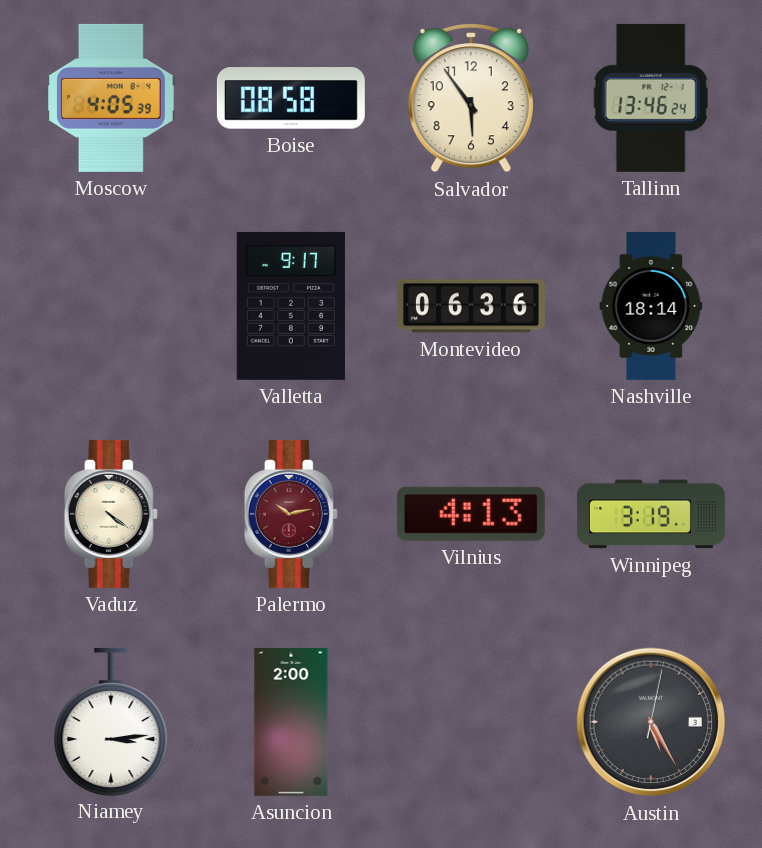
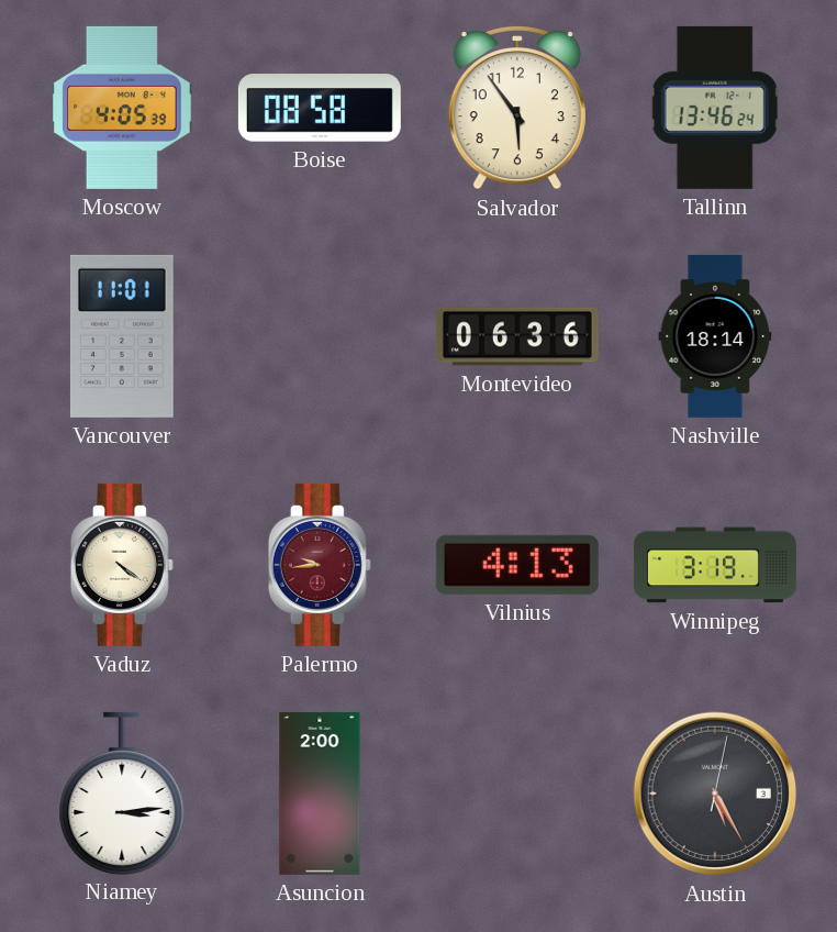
Vancouver: none -> 11:01
Valletta: 9:17 -> none
Palermo: 10:13 -> 9:44
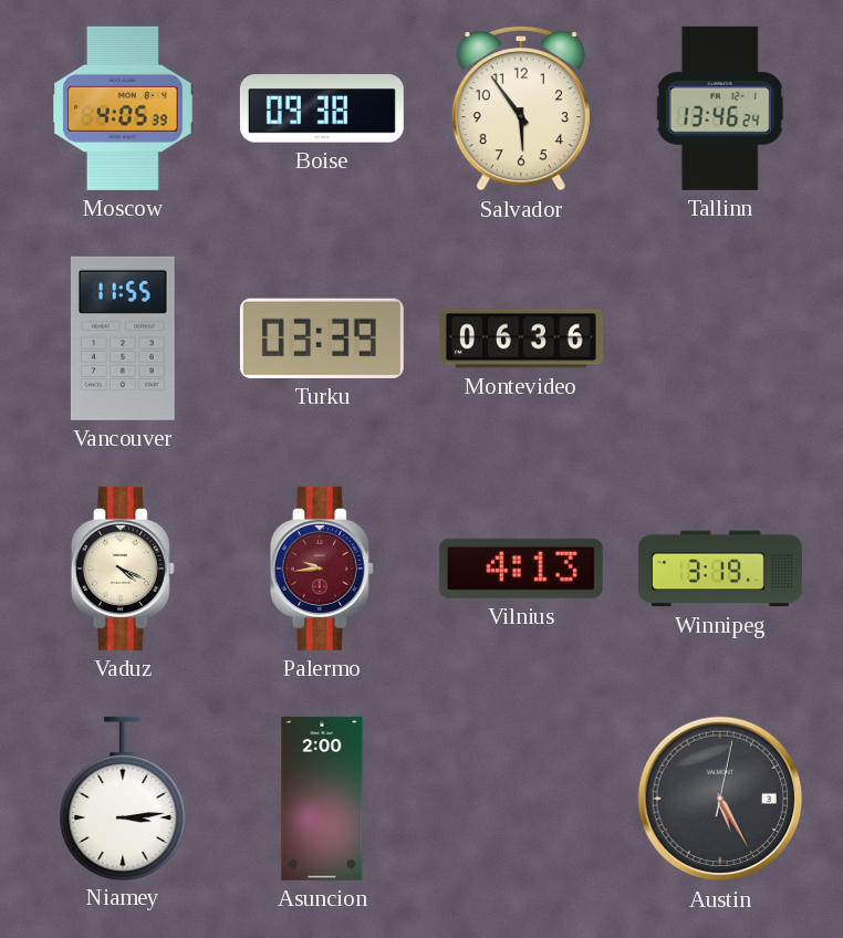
Boise: 08:58 -> 09:38
Vancouver: 11:01 -> 11:55
Turku: none -> 03:39
Nashville: 18:14 -> none
Vaduz: 4:21 -> 4:19
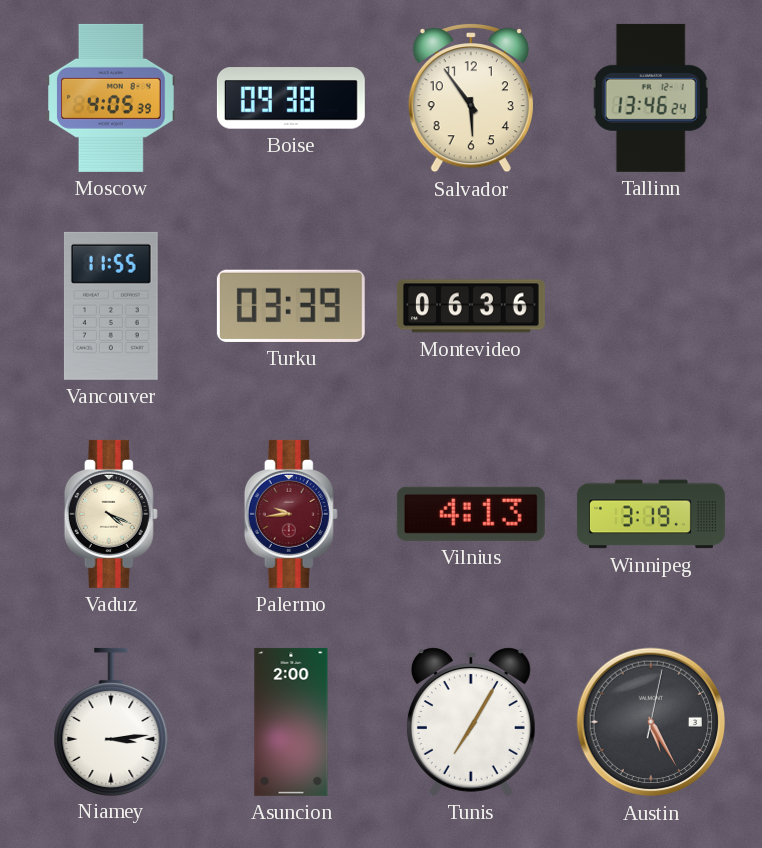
Tunis: none -> 7:05
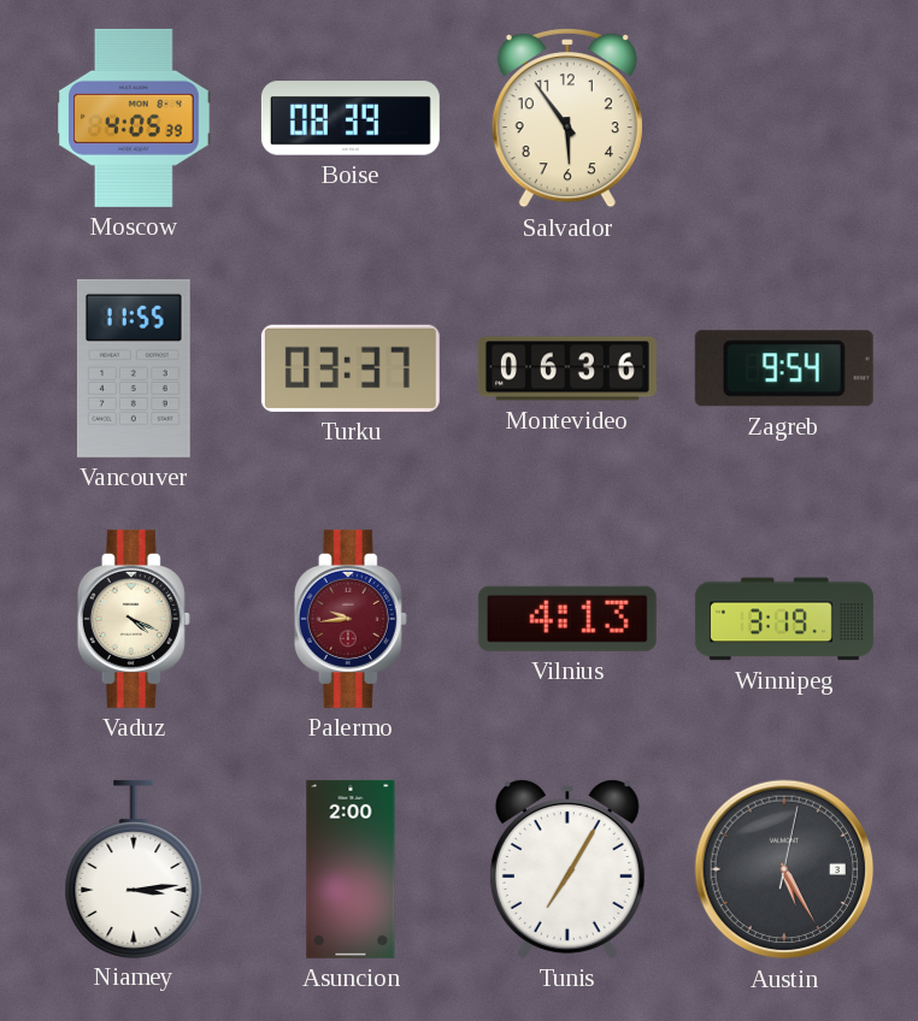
Boise: 09:38 -> 08:39
Tallinn: 13:46 -> none
Turku: 03:39 -> 03:37
Zagreb: none -> 9:54
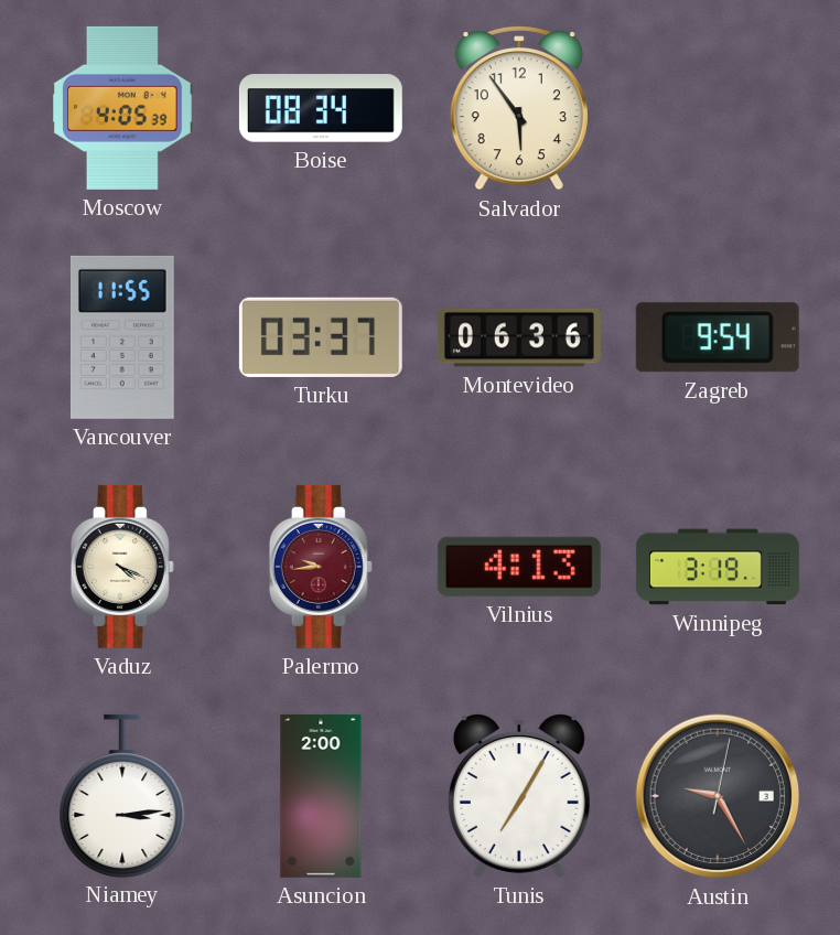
Boise: 08:39 -> 08:34
Austin: 5:25 -> 9:25
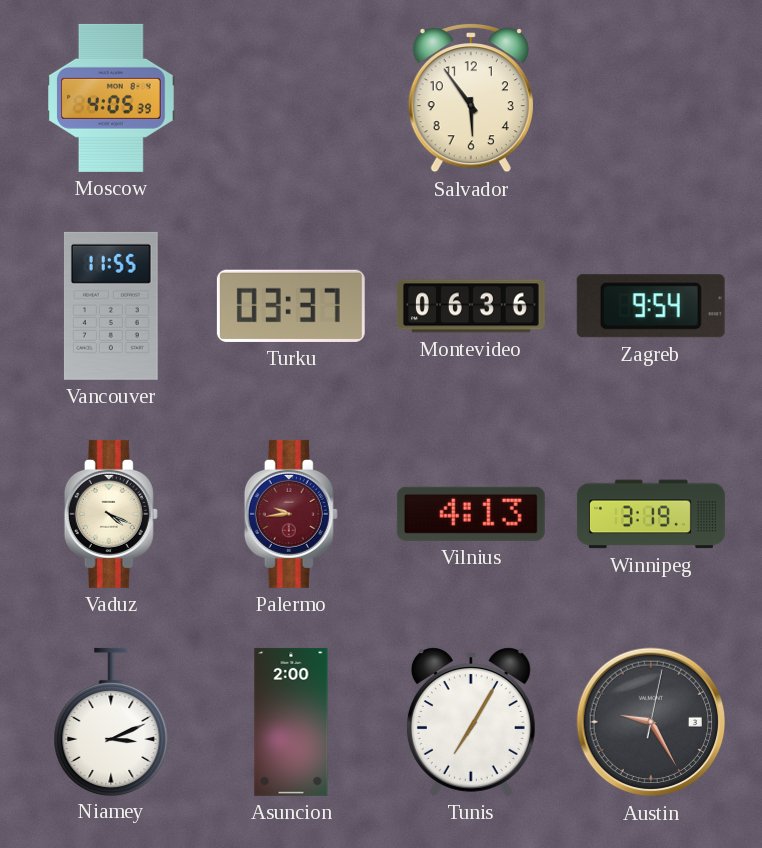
Boise: 08:34 -> none
Niamey: 3:14 -> 3:11
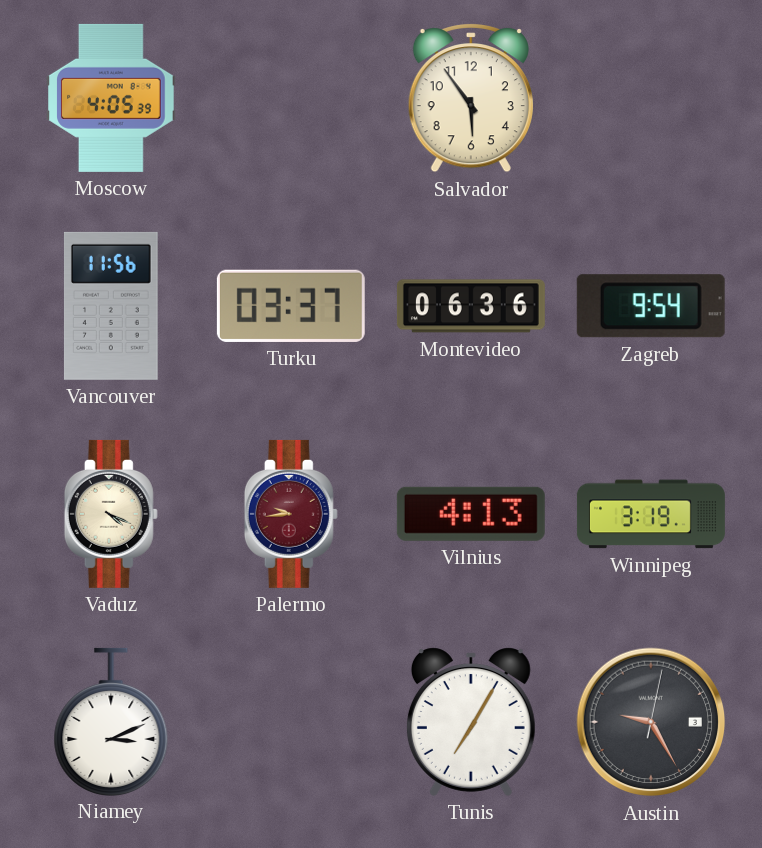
Vancouver: 11:55 -> 11:56
Asuncion: 2:00 -> none
